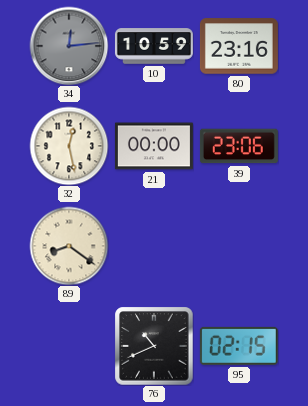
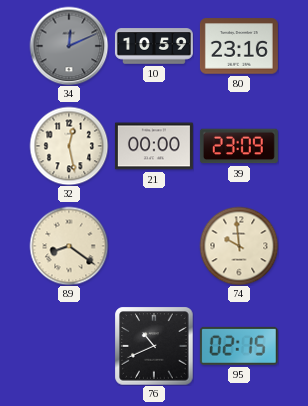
34: 12:14 -> 12:11
39: 23:06 -> 23:09
74: none -> 9:59
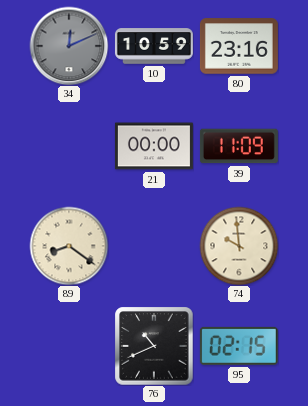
32: 12:28 -> none
39: 23:09 -> 11:09
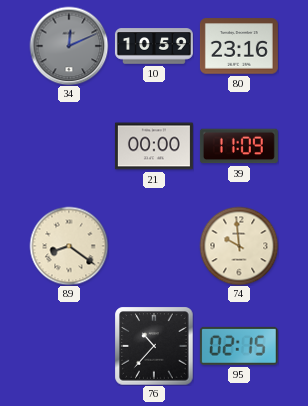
76: 10:41 -> 10:37
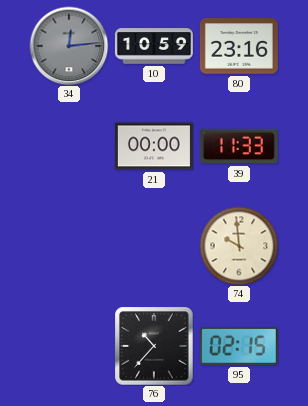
34: 12:11 -> 12:14
39: 11:09 -> 11:33
89: 8:21 -> none
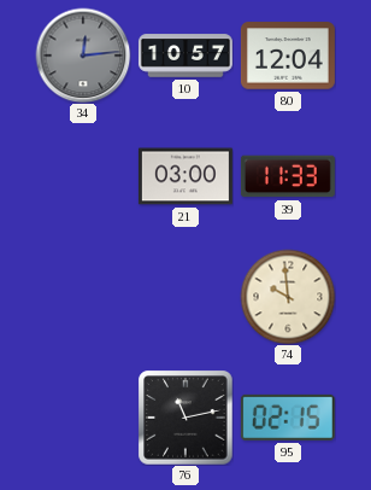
10: 10:59 -> 10:57
80: 23:16 -> 12:04
21: 00:00 -> 03:00
76: 10:37 -> 11:13
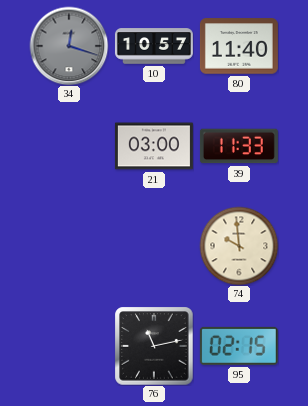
34: 12:14 -> 12:18
80: 12:04 -> 11:40
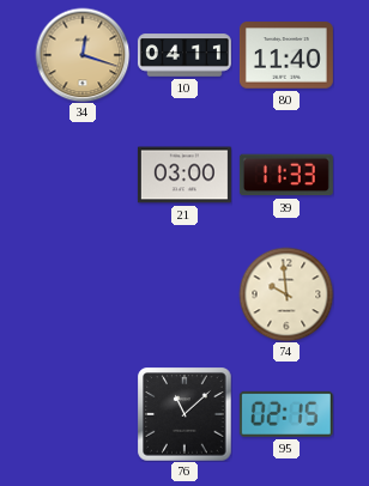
34 dial: grey -> champagne
10: 10:57 -> 04:11
76: 11:13 -> 11:08
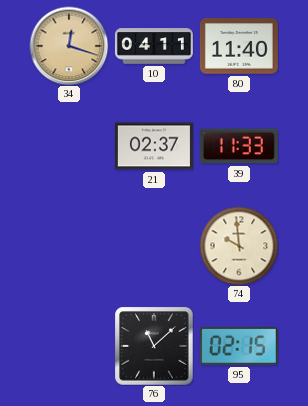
21: 03:00 -> 02:37
